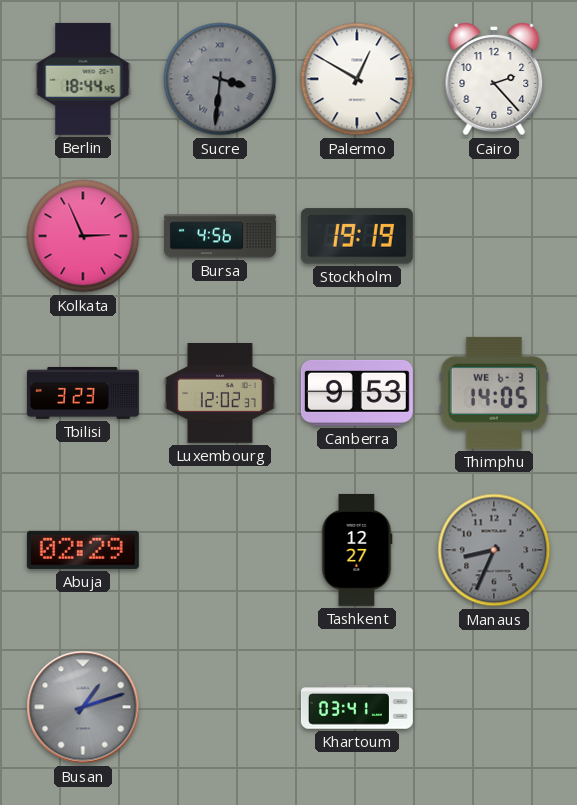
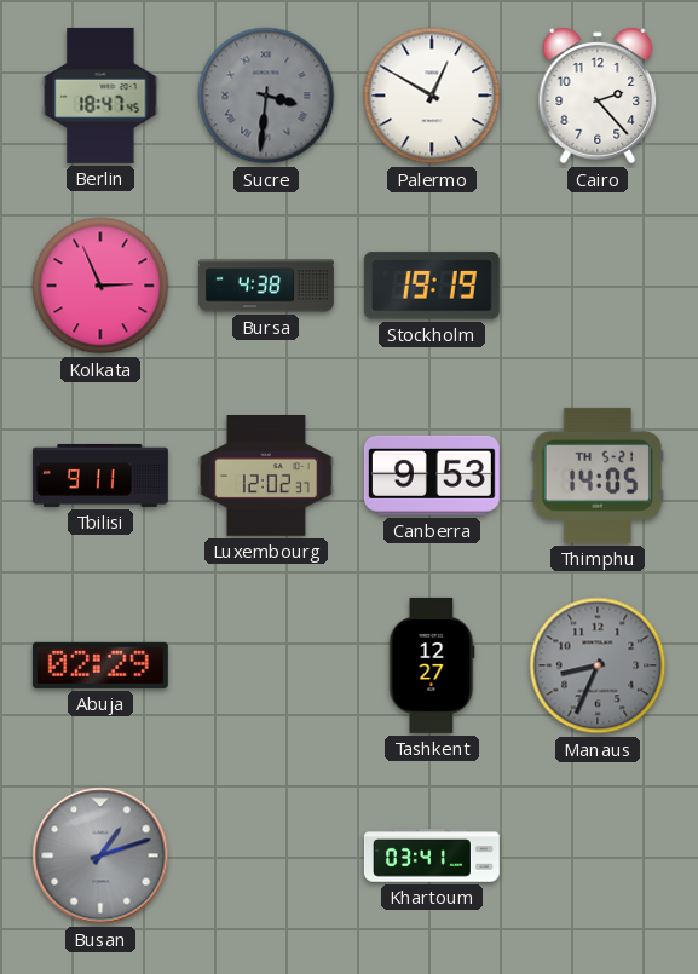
Berlin: 18:44 -> 18:47
Bursa: 4:56 -> 4:38
Tbilisi: 3:23 -> 9:11
Thimphu date: WE 6-3 -> TH 5-21
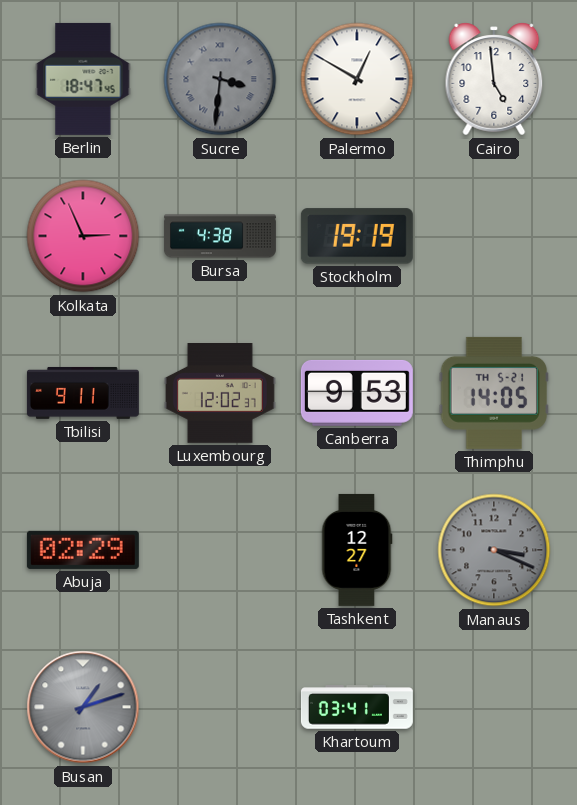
Cairo: 2:23 -> 4:59
Manaus: 8:34 -> 3:19
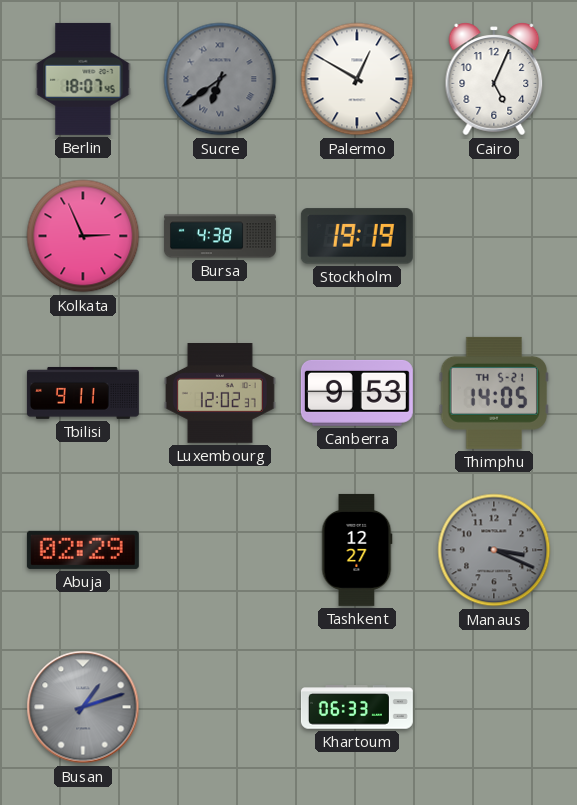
Berlin: 18:47 -> 18:07
Sucre: 3:31 -> 6:39
Cairo: 4:59 -> 5:04
Khartoum: 03:41 -> 06:33
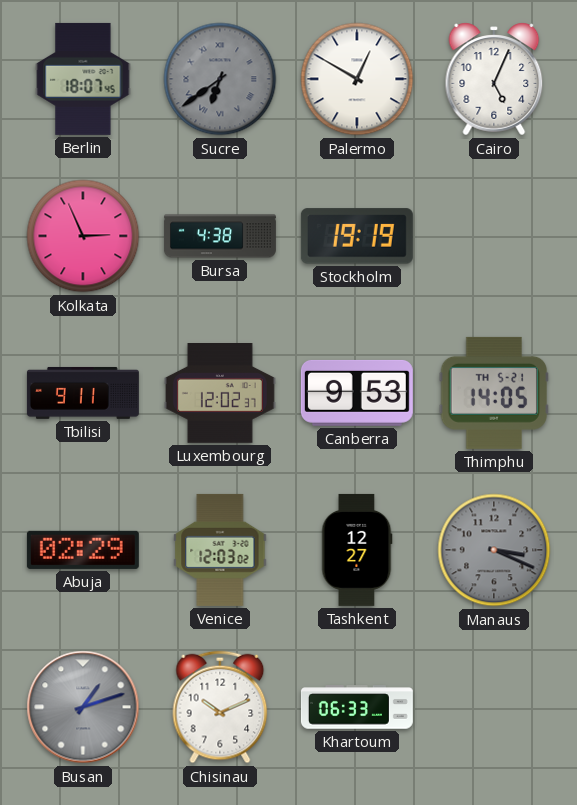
Venice: none -> 12:03
Chisinau: none -> 10:11
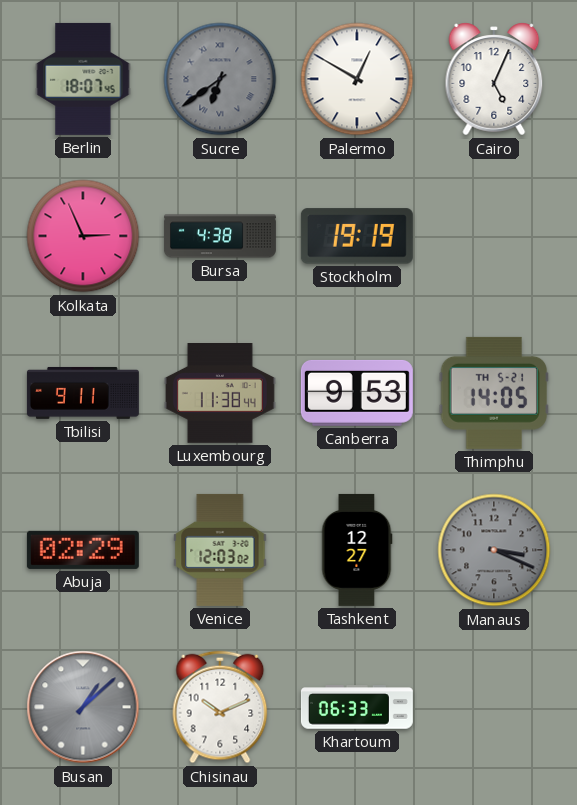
Luxembourg: 12:02 -> 11:38
Busan: 1:12 -> 1:08
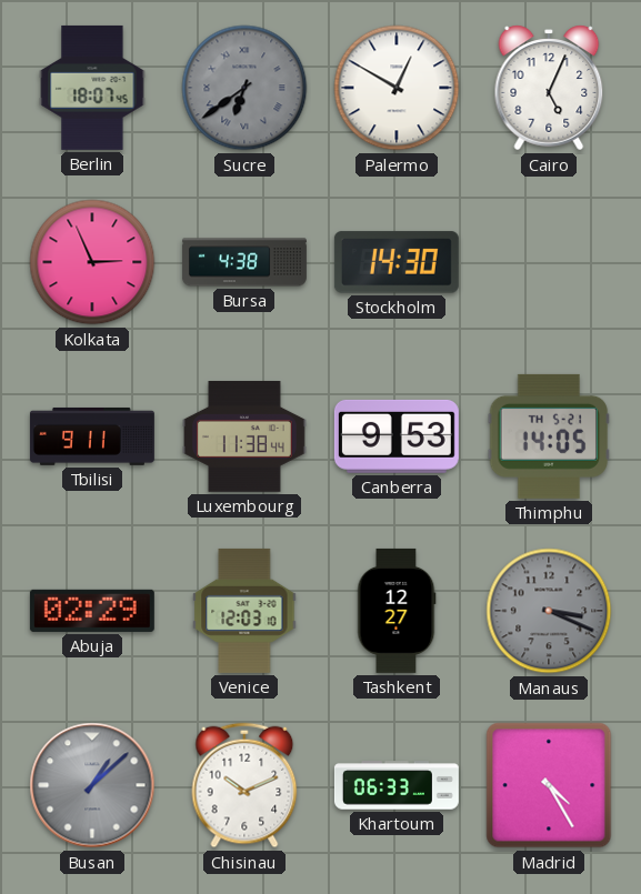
Stockholm: 19:19 -> 14:30
Venice: 12:03:02 -> 12:03:10
Madrid: none -> 4:25
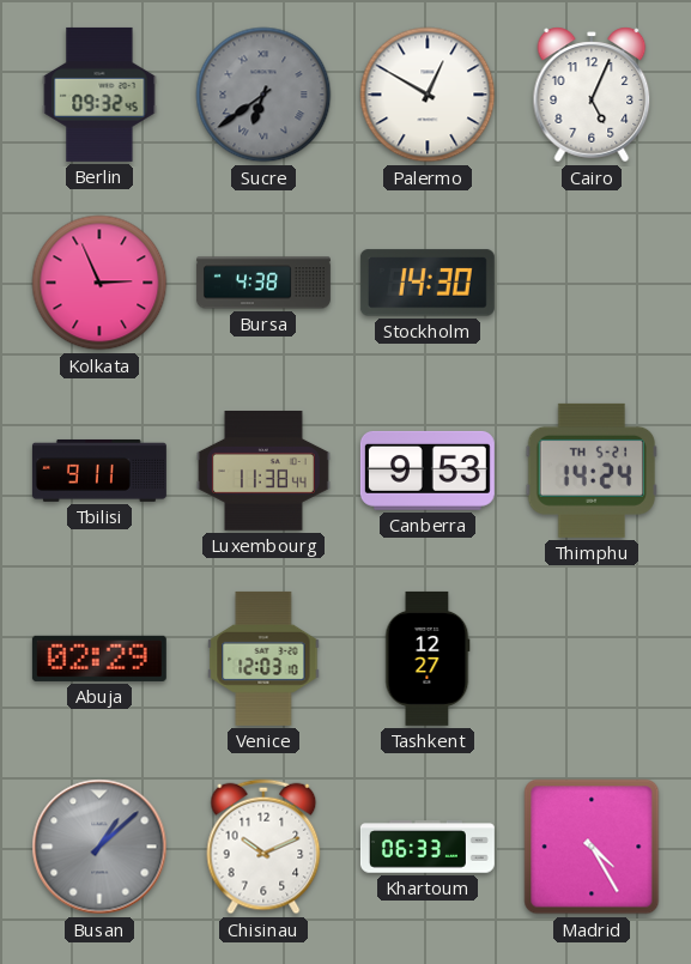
Berlin: 18:07 -> 09:32
Thimphu: 14:05 -> 14:24
Manaus: 3:19 -> none
